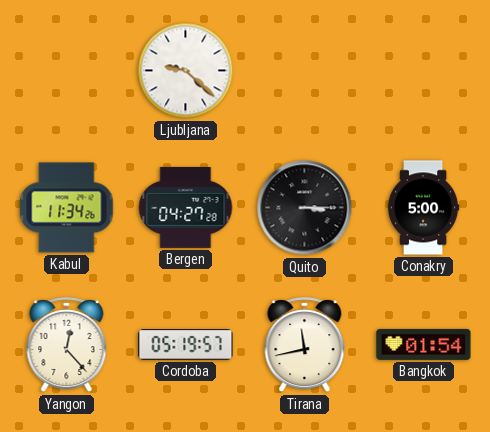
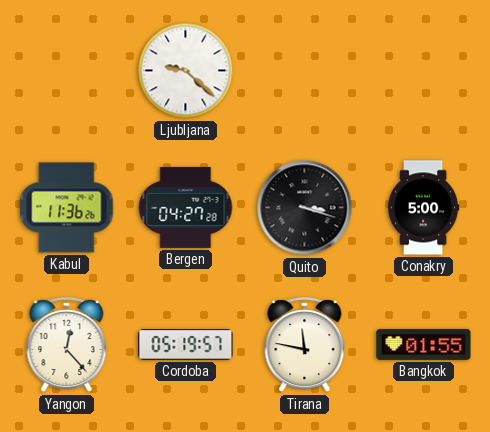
Kabul: 11:34 -> 11:36
Quito: 3:15 -> 3:18
Tirana: 11:43 -> 11:47
Bangkok: 01:54 -> 01:55
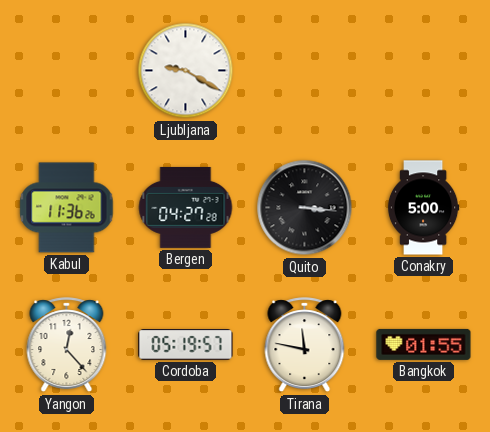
Ljubljana: 9:22 -> 9:20
Quito: 3:18 -> 3:16
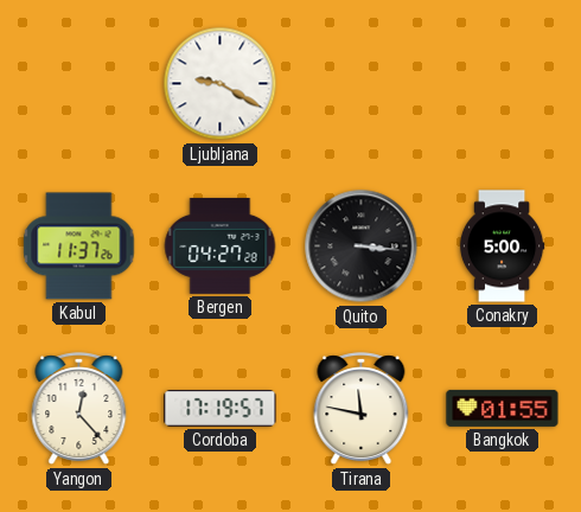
Kabul: 11:36 -> 11:37
Cordoba: 05:19 -> 17:19
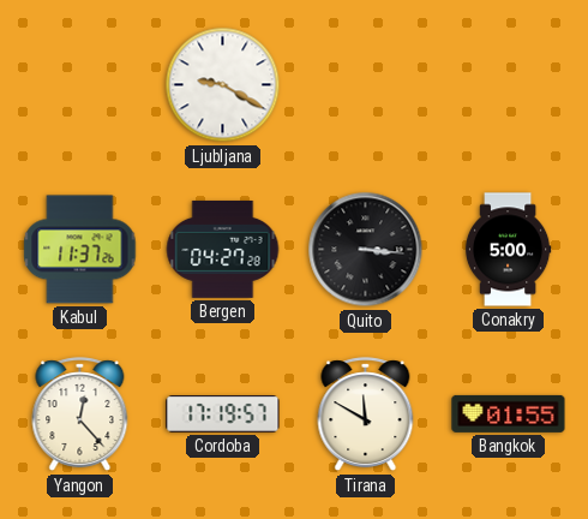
Tirana: 11:47 -> 11:50
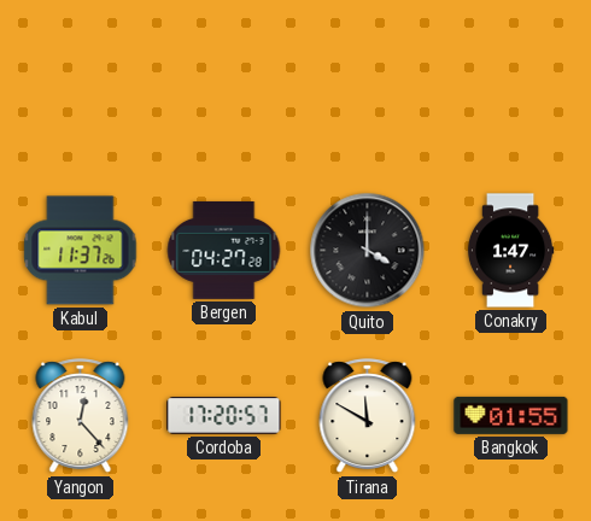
Ljubljana: 9:20 -> none
Quito: 3:16 -> 4:00
Conakry: 5:00 -> 1:47
Cordoba: 17:19 -> 17:20
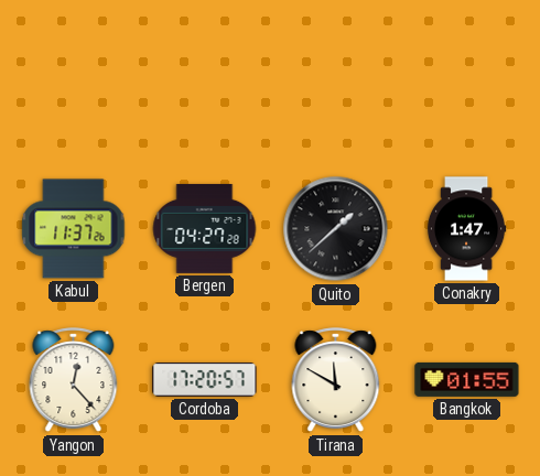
Quito: 4:00 -> 1:38
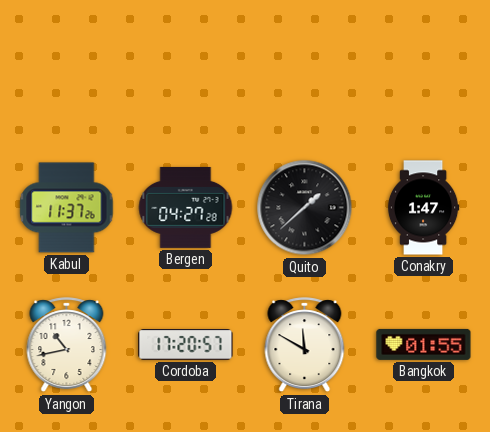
Yangon: 12:23 -> 10:43
